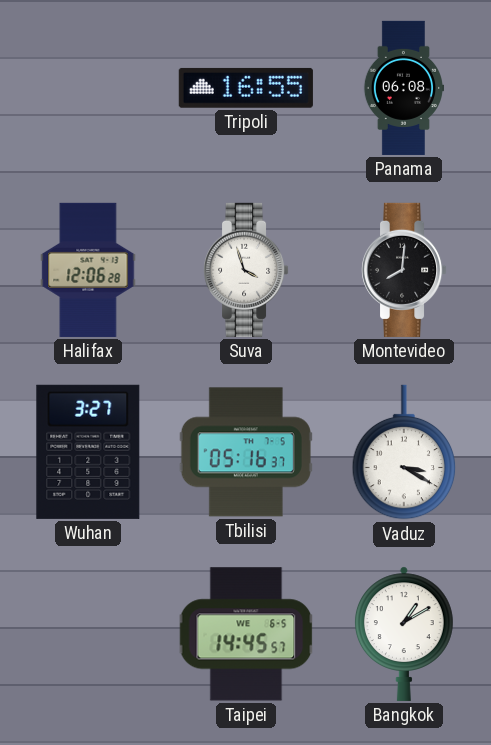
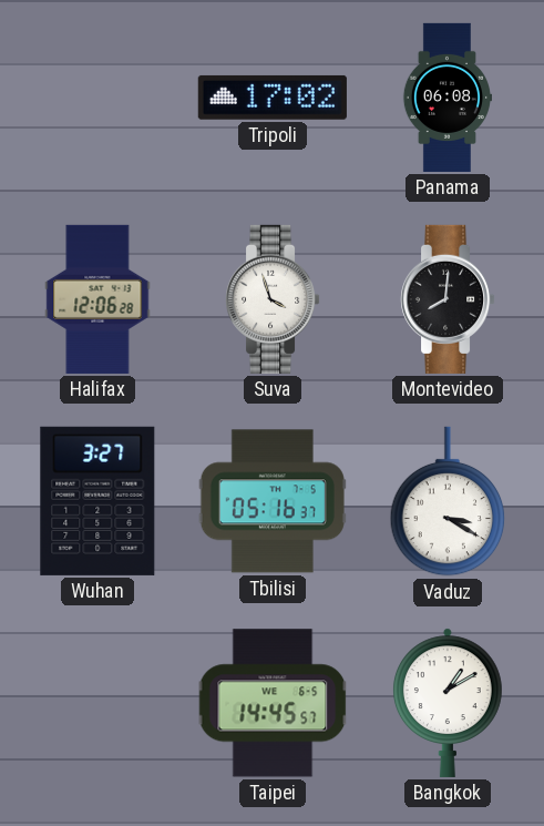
Tripoli: 16:55 -> 17:02
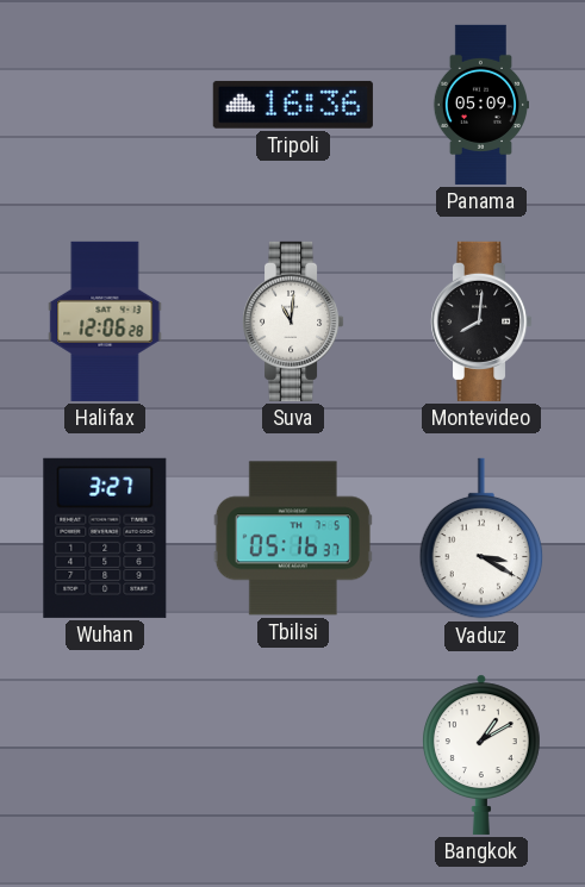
Tripoli: 17:02 -> 16:36
Panama: 06:08 -> 05:09
Suva: 3:57 -> 11:01
Taipei: 14:45 -> none
